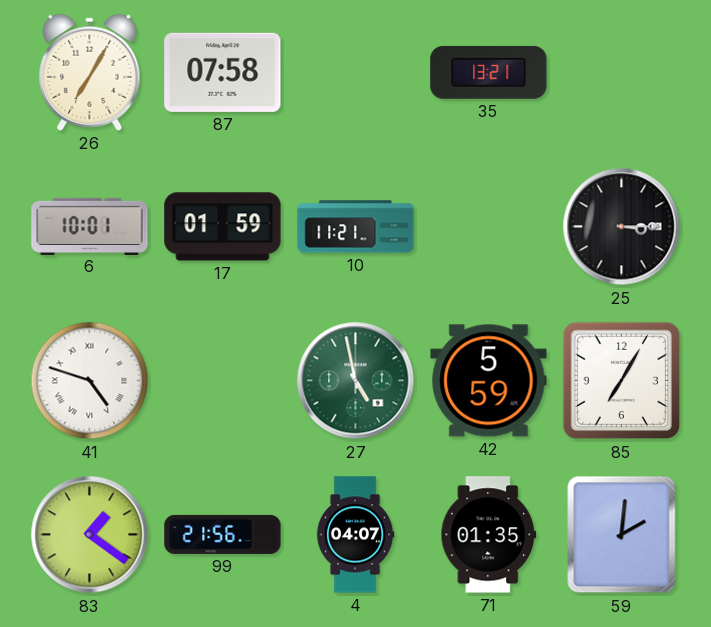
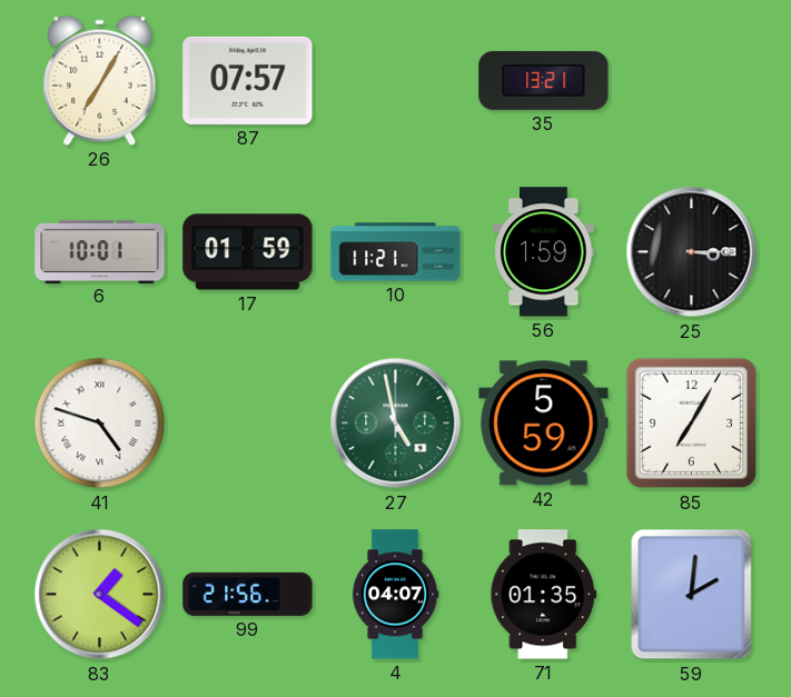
87: 07:58 -> 07:57
56: none -> 1:59
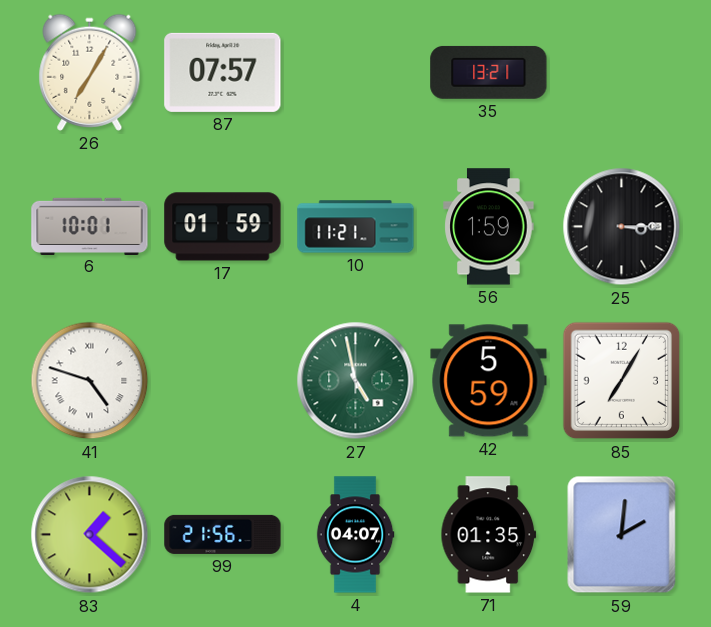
83: 1:21 -> 1:22
